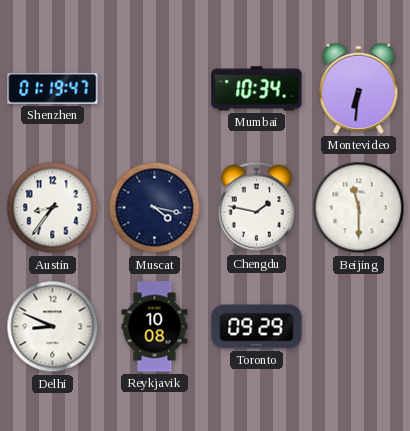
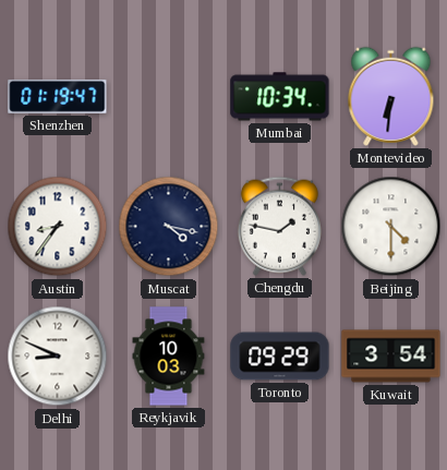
Beijing: 11:30 -> 4:30
Reykjavik: 10:08 -> 10:03
Kuwait: none -> 3:54
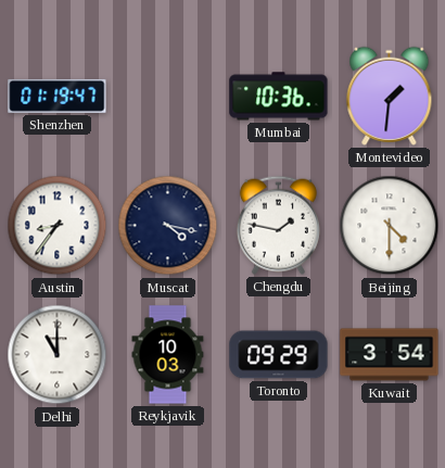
Mumbai: 10:34 -> 10:36
Montevideo: 6:31 -> 1:31
Delhi: 8:49 -> 11:00
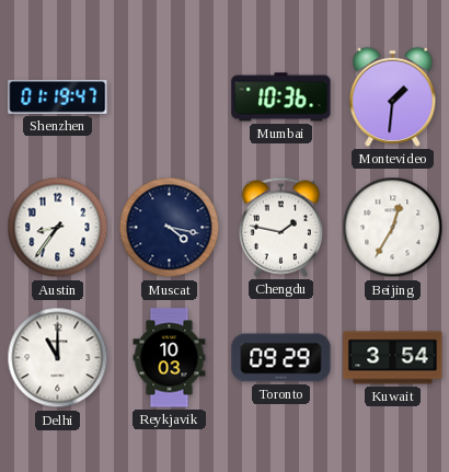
Beijing: 4:30 -> 12:35
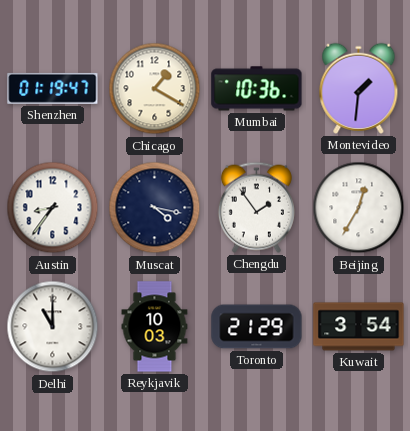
Chicago: none -> 1:20
Chengdu: 1:47 -> 1:54
Toronto: 09:29 -> 21:29
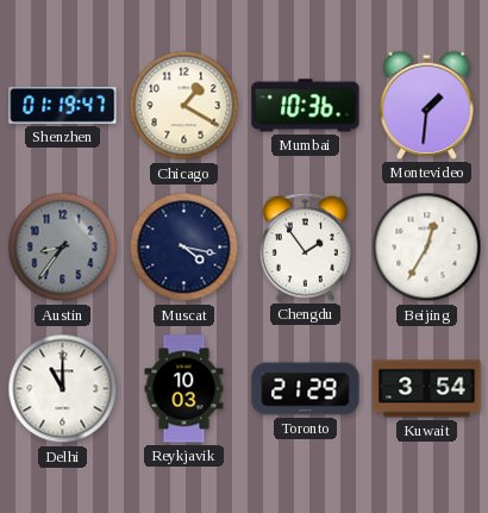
Austin dial: white -> grey
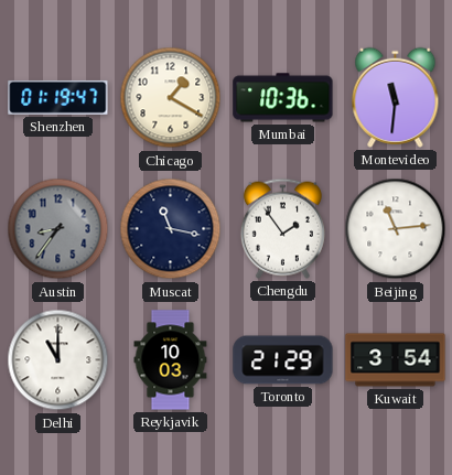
Montevideo: 1:31 -> 11:31
Muscat: 4:17 -> 11:17
Beijing: 12:35 -> 11:14
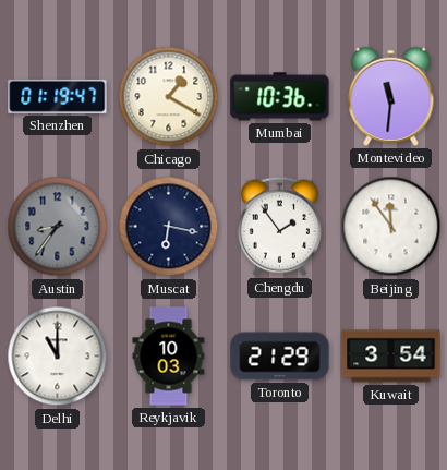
Muscat: 11:17 -> 6:17
Beijing: 11:14 -> 11:54
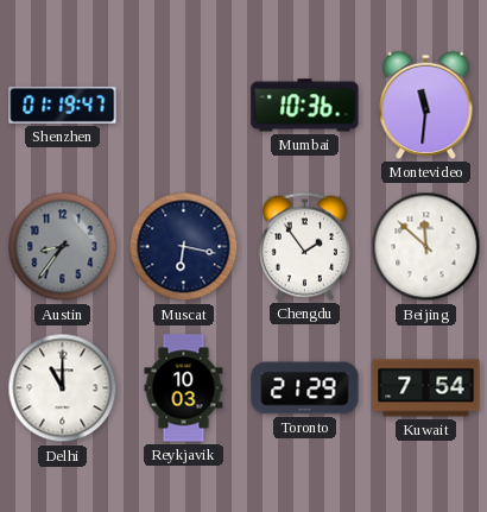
Chicago: 1:20 -> none
Beijing: 11:54 -> 11:52
Kuwait: 3:54 -> 7:54
